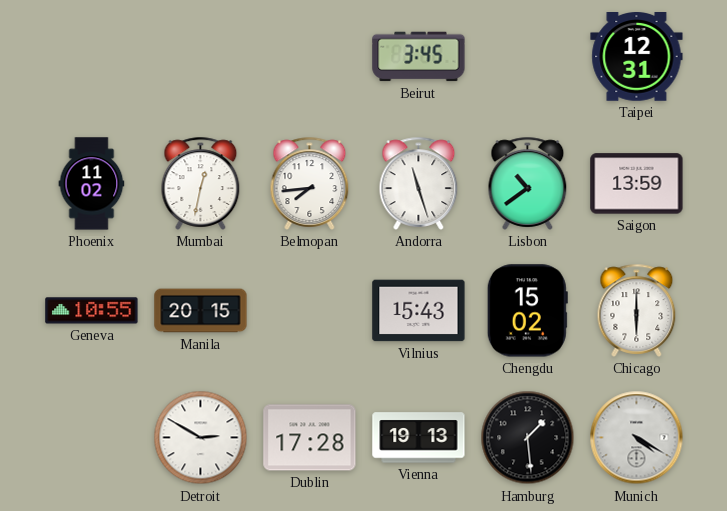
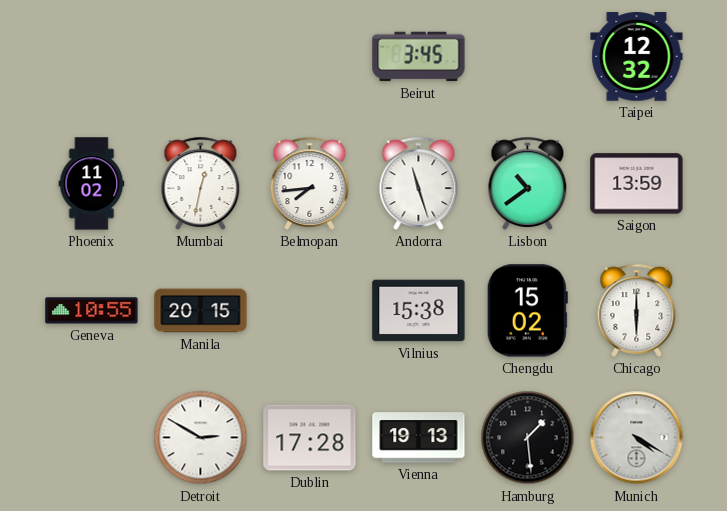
Taipei: 12:31 -> 12:32
Vilnius: 15:43 -> 15:38
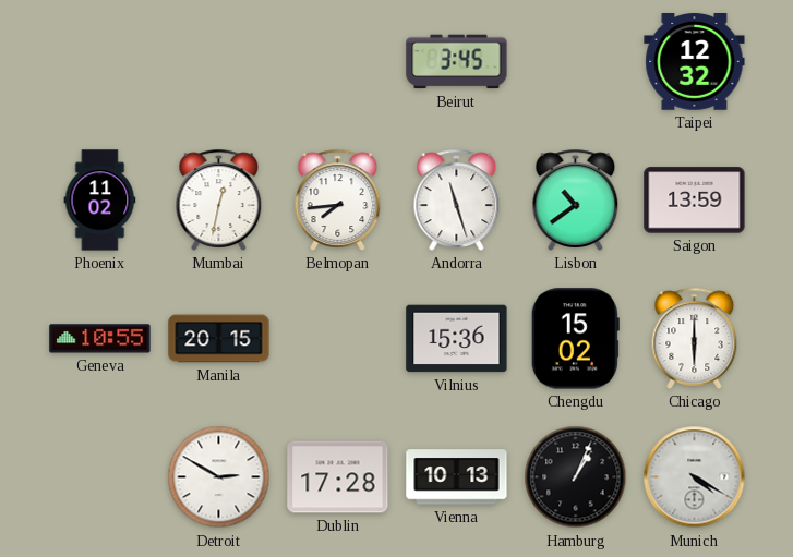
Vilnius: 15:38 -> 15:36
Vienna: 19:13 -> 10:13
Hamburg: 1:29 -> 1:04
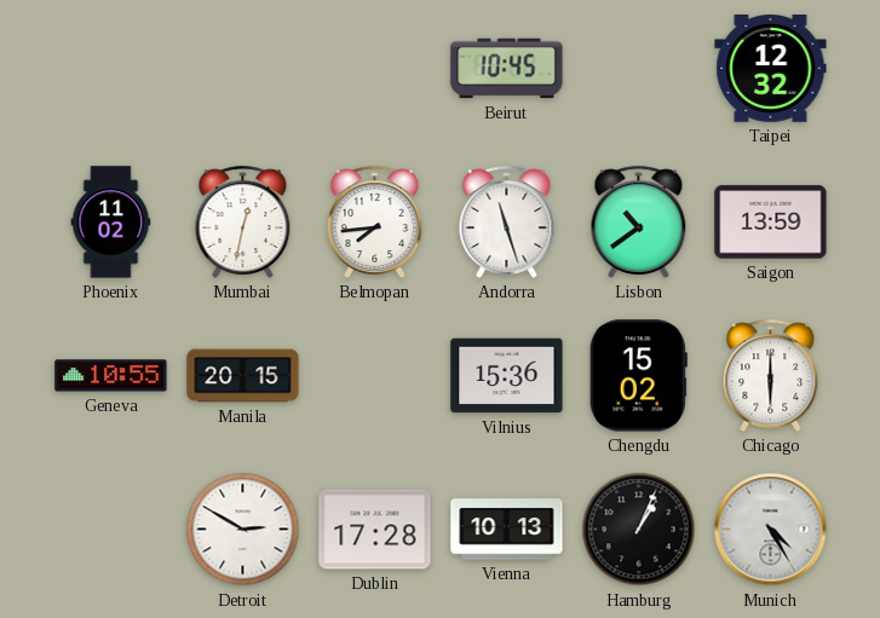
Beirut: 3:45 -> 10:45
Munich: 4:20 -> 4:25
